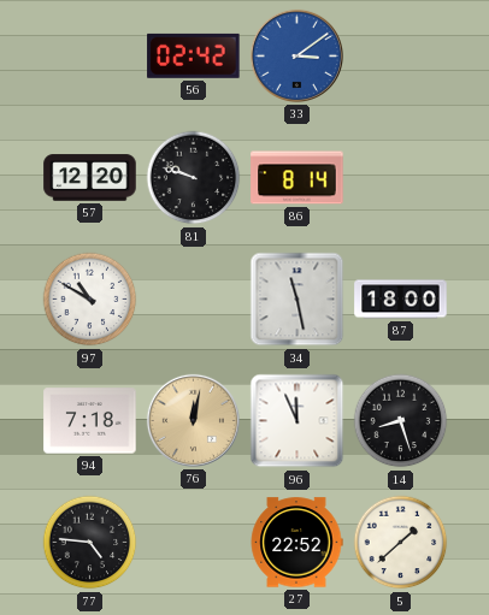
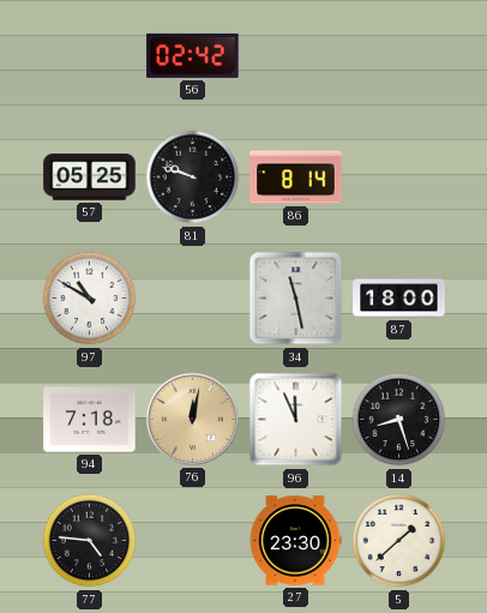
33: 3:09 -> none
57: 12:20 -> 05:25
27: 22:52 -> 23:30
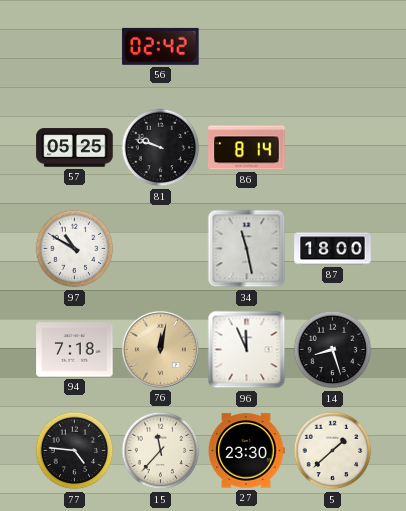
15: none -> 11:37
